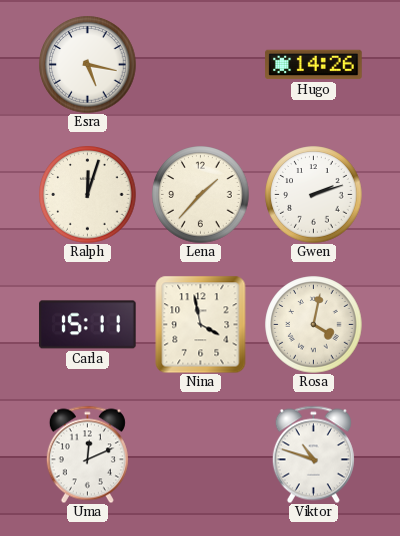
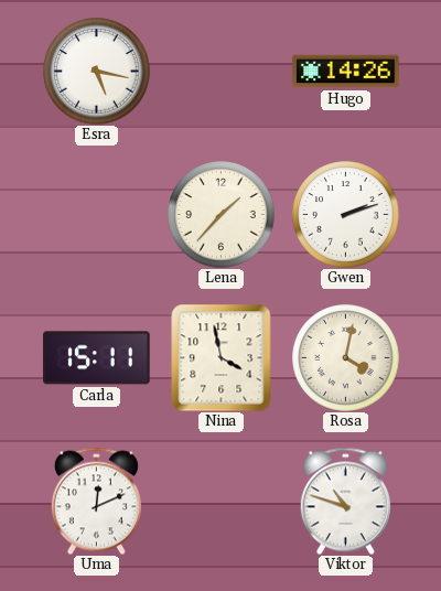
Ralph: 12:03 -> none
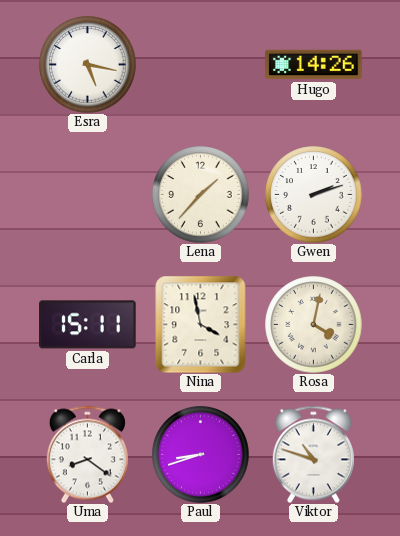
Uma: 12:11 -> 8:21
Paul: none -> 8:42
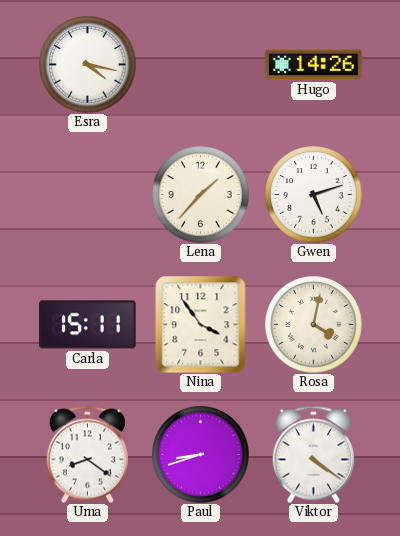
Esra: 5:17 -> 4:17
Gwen: 2:12 -> 5:12
Nina: 3:58 -> 3:54
Viktor: 10:48 -> 4:21
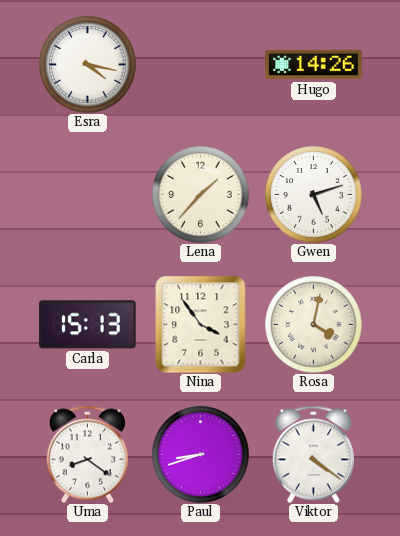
Carla: 15:11 -> 15:13
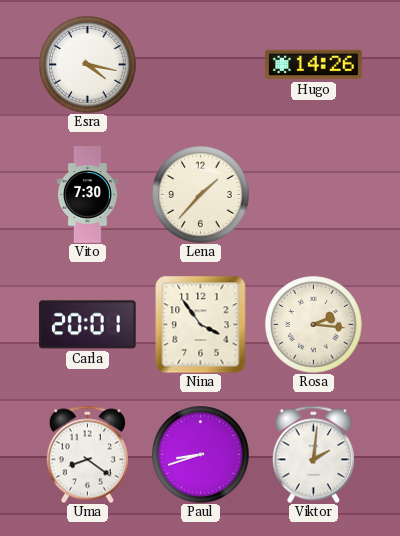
Vito: none -> 7:30
Gwen: 5:12 -> none
Carla: 15:13 -> 20:01
Rosa: 4:02 -> 2:16
Viktor: 4:21 -> 2:01
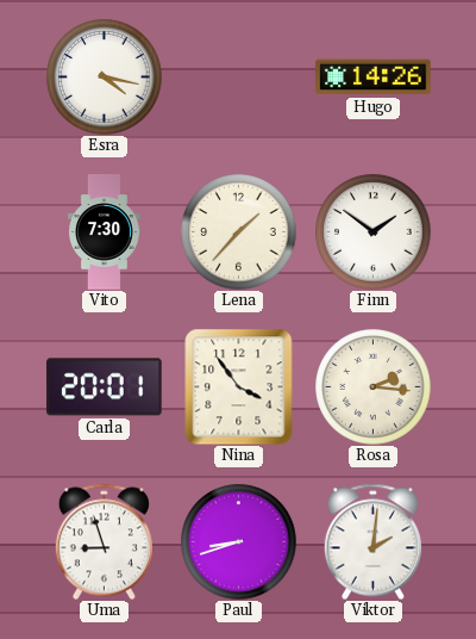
Finn: none -> 1:51
Uma: 8:21 -> 8:57
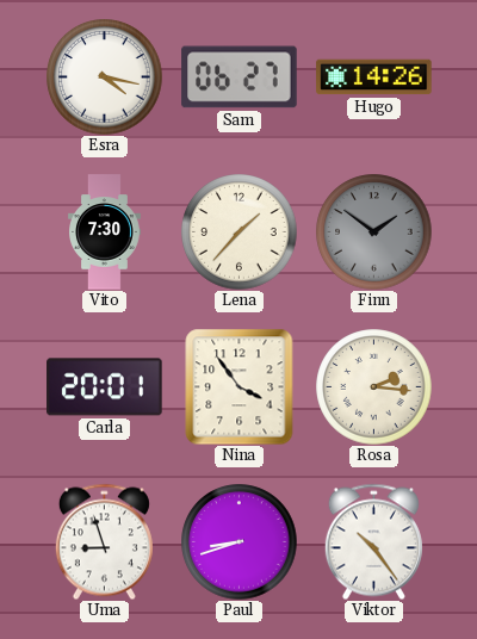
Sam: none -> 06:27
Finn dial: white -> grey
Viktor: 2:01 -> 10:24
